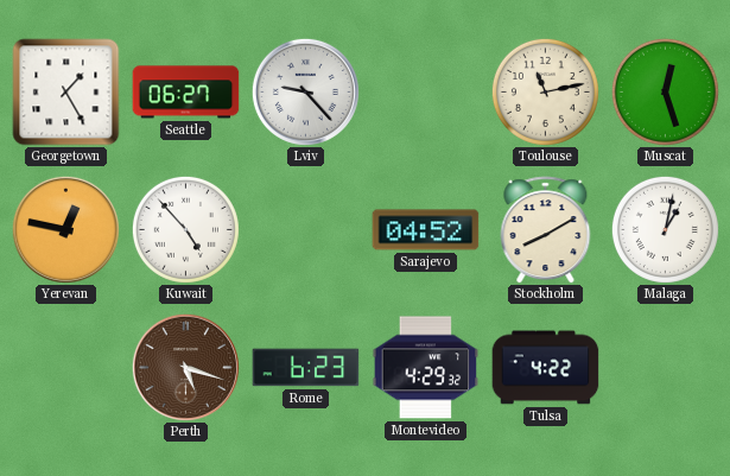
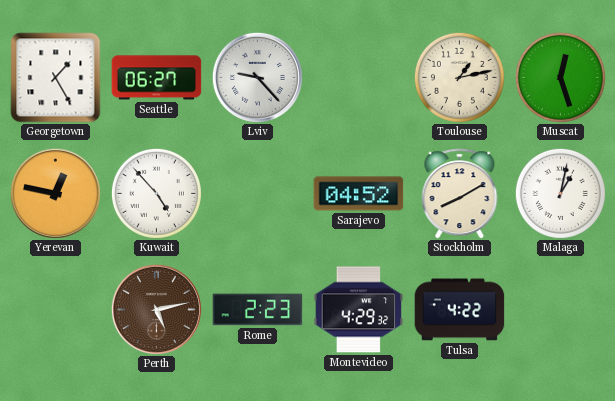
Toulouse: 11:13 -> 1:13
Perth: 5:18 -> 5:13
Rome: 6:23 -> 2:23
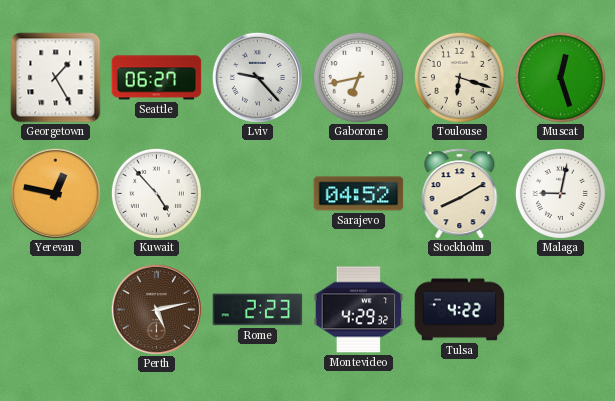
Gaborone: none -> 6:43
Toulouse: 1:13 -> 6:18
Malaga: 1:02 -> 9:02
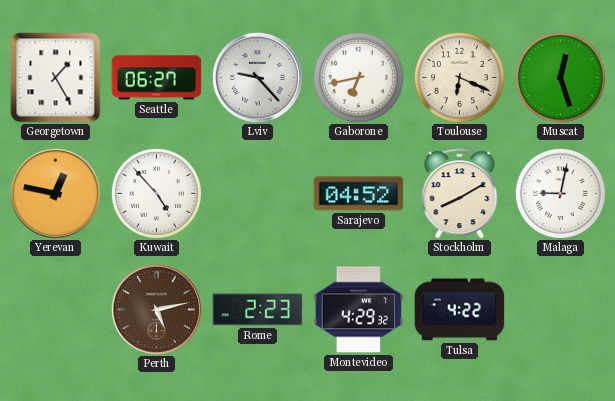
Toulouse: 6:18 -> 6:19
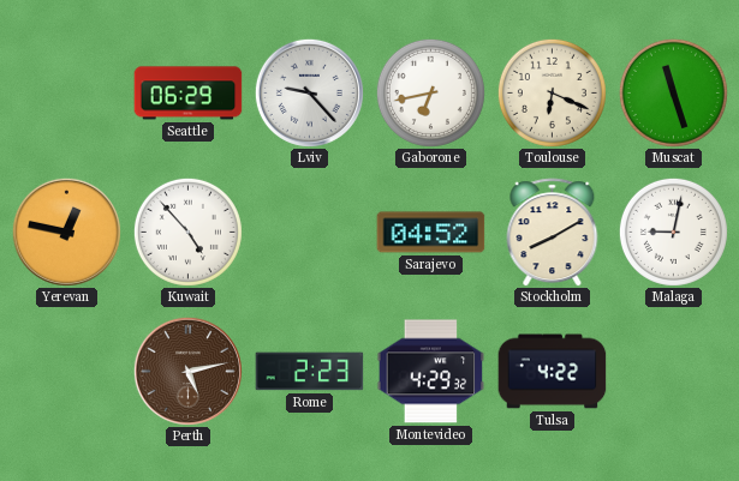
Georgetown: 1:25 -> none
Seattle: 06:27 -> 06:29
Muscat: 12:27 -> 11:27
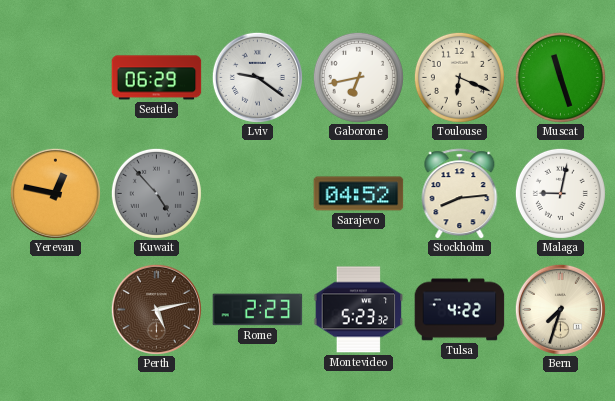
Lviv: 9:23 -> 9:21
Kuwait dial: white -> grey
Stockholm: 8:10 -> 8:14
Montevideo: 4:29 -> 5:23
Bern: none -> 7:33
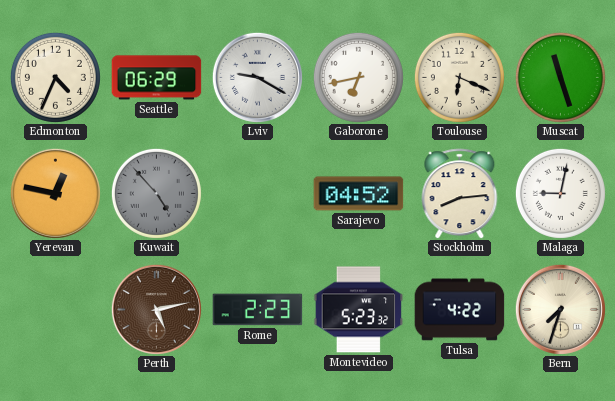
Edmonton: none -> 4:34
Lviv: 9:21 -> 9:20
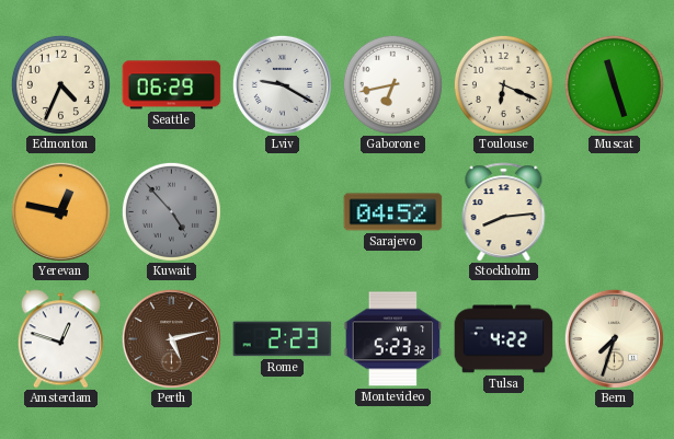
Malaga: 9:02 -> none
Amsterdam: none -> 12:48
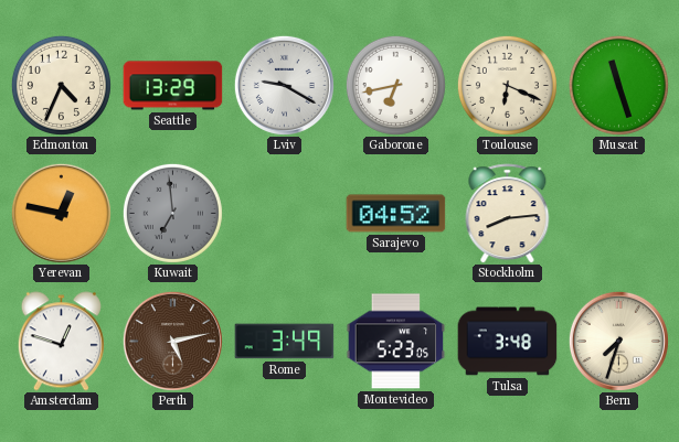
Seattle: 06:29 -> 13:29
Kuwait: 4:53 -> 6:59
Rome: 2:23 -> 3:49
Montevideo: 5:23:32 -> 5:23:05
Tulsa: 4:22 -> 3:48
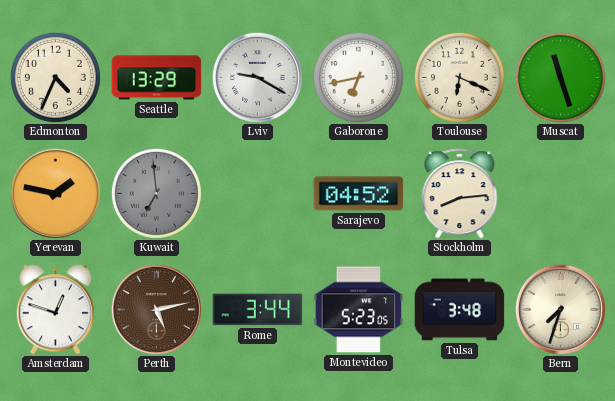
Yerevan: 12:47 -> 1:47
Rome: 3:49 -> 3:44
